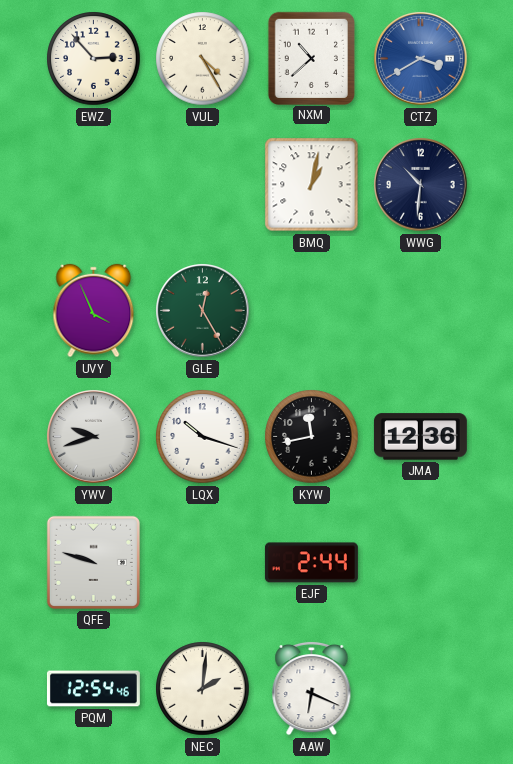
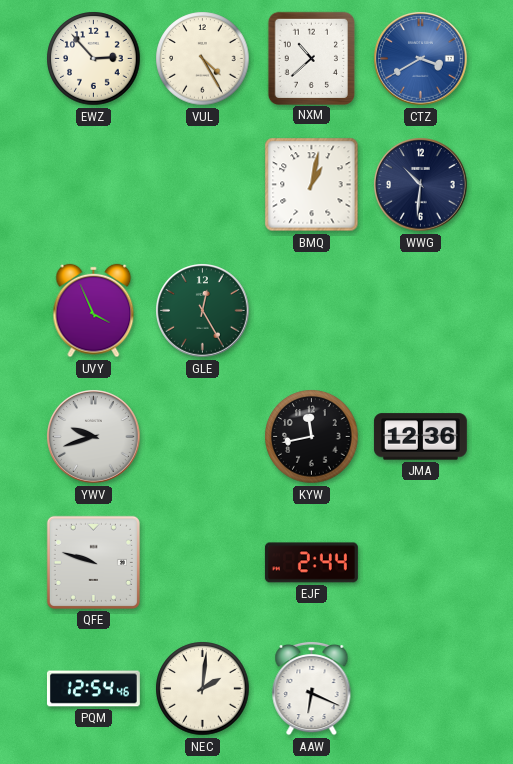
LQX: 10:18 -> none
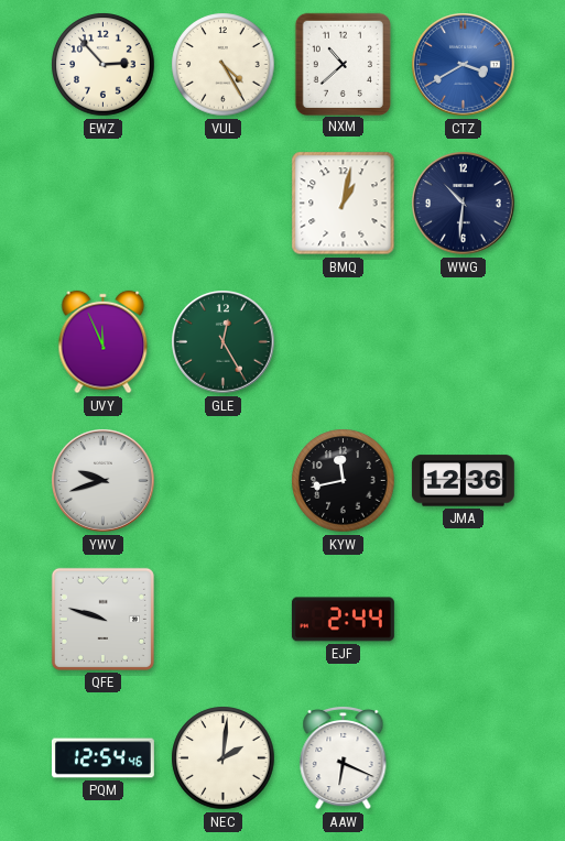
UVY: 3:56 -> 11:56
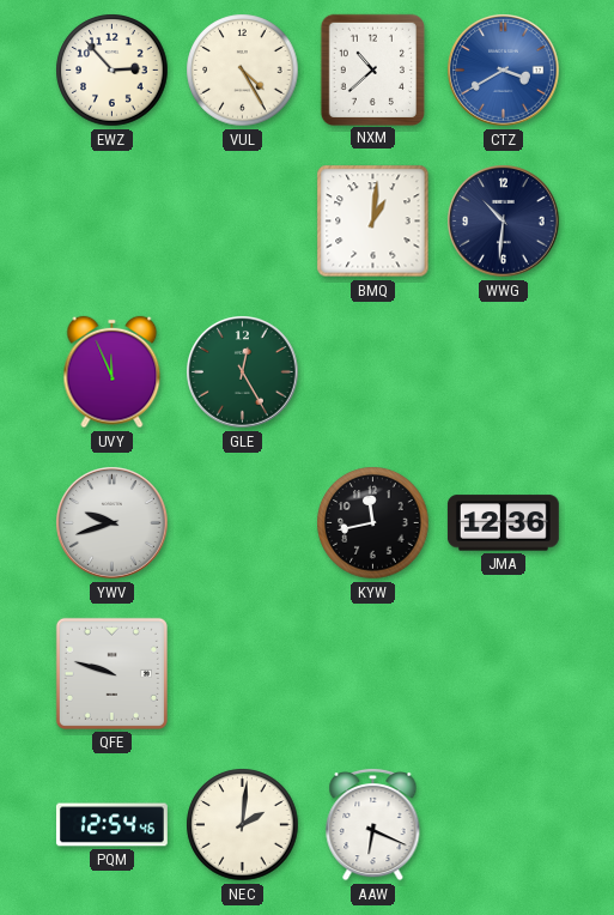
BMQ: 1:02 -> 1:01
EJF: 2:44 -> none
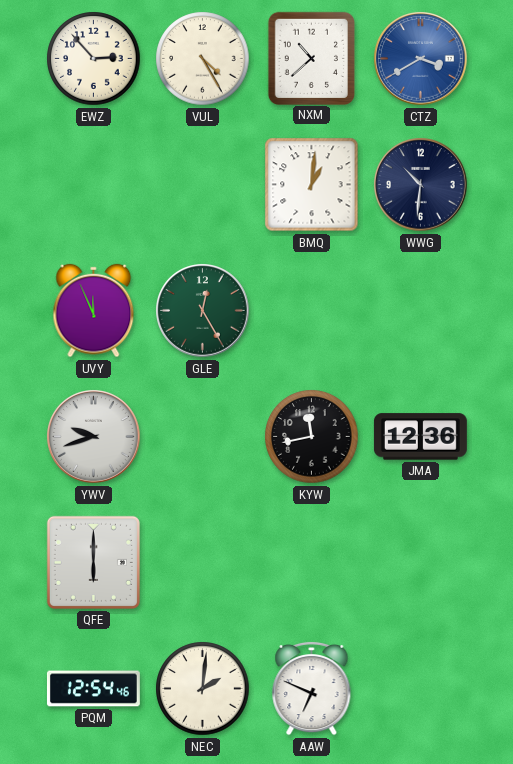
QFE: 9:48 -> 6:00
AAW: 6:19 -> 6:49
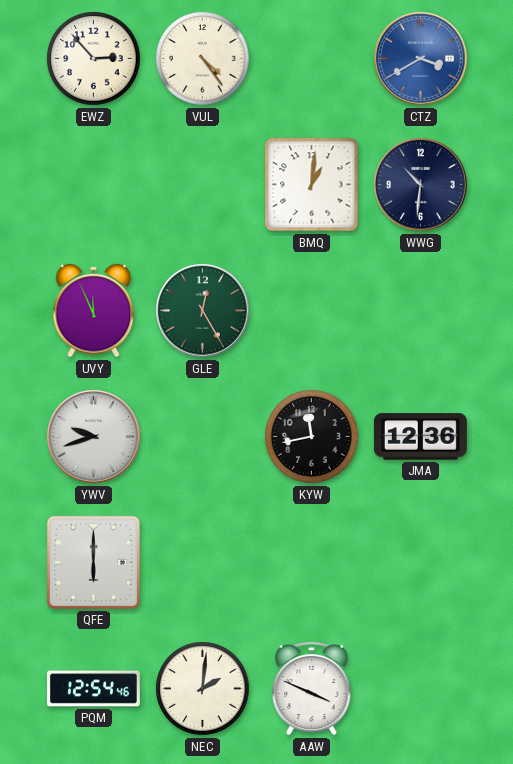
VUL: 4:25 -> 4:24
NXM: 10:38 -> none
AAW: 6:49 -> 3:49
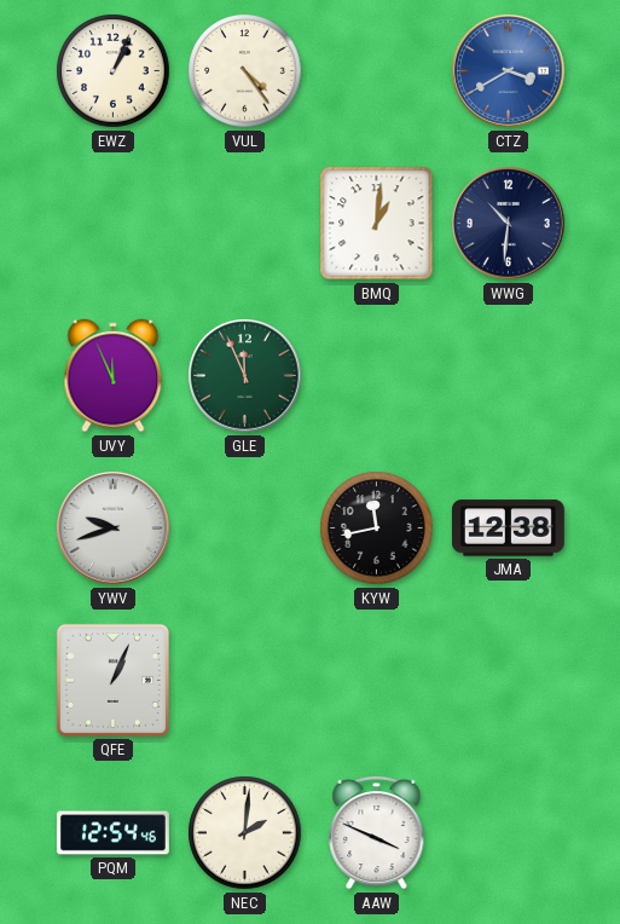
EWZ: 2:53 -> 1:04
GLE: 12:25 -> 11:56
JMA: 12:36 -> 12:38
QFE: 6:00 -> 1:04
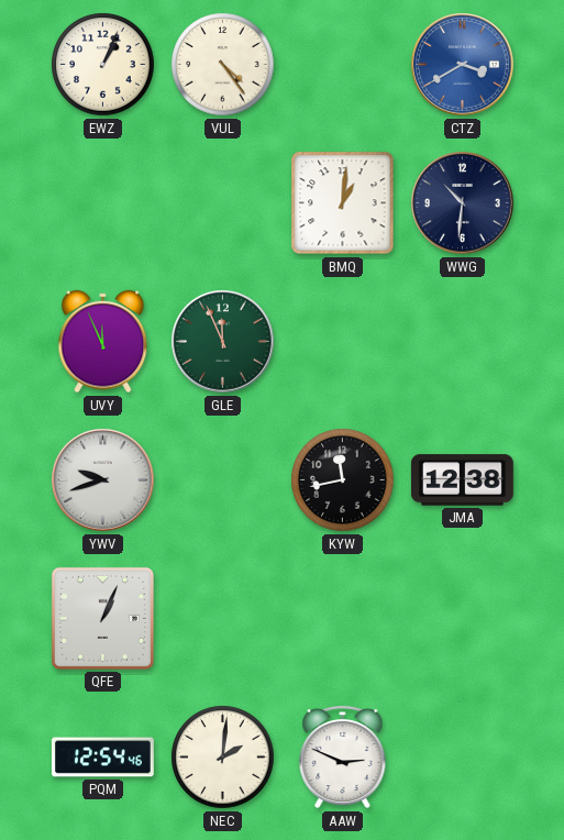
AAW: 3:49 -> 2:49
